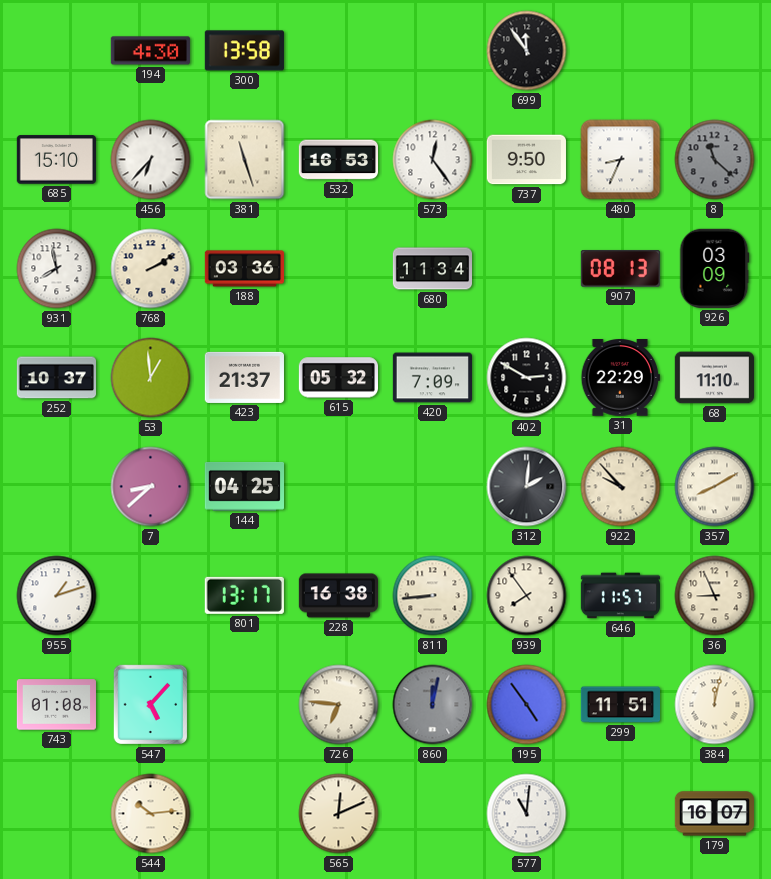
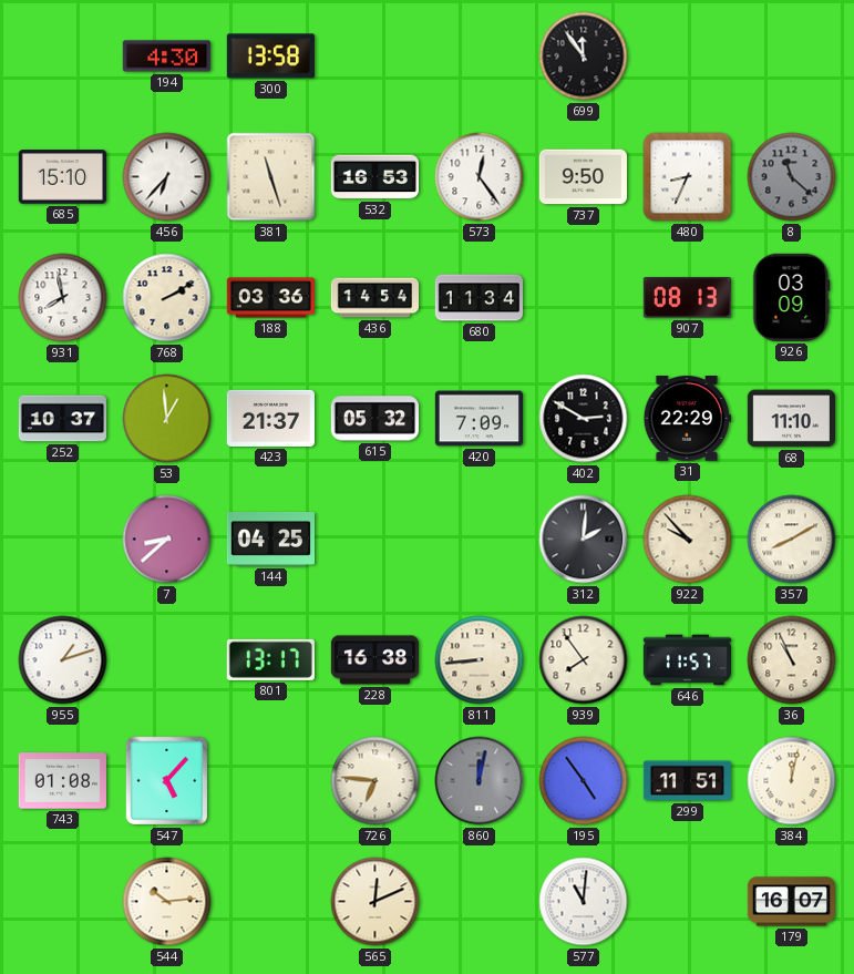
436: none -> 14:54
36: 8:56 -> 10:56
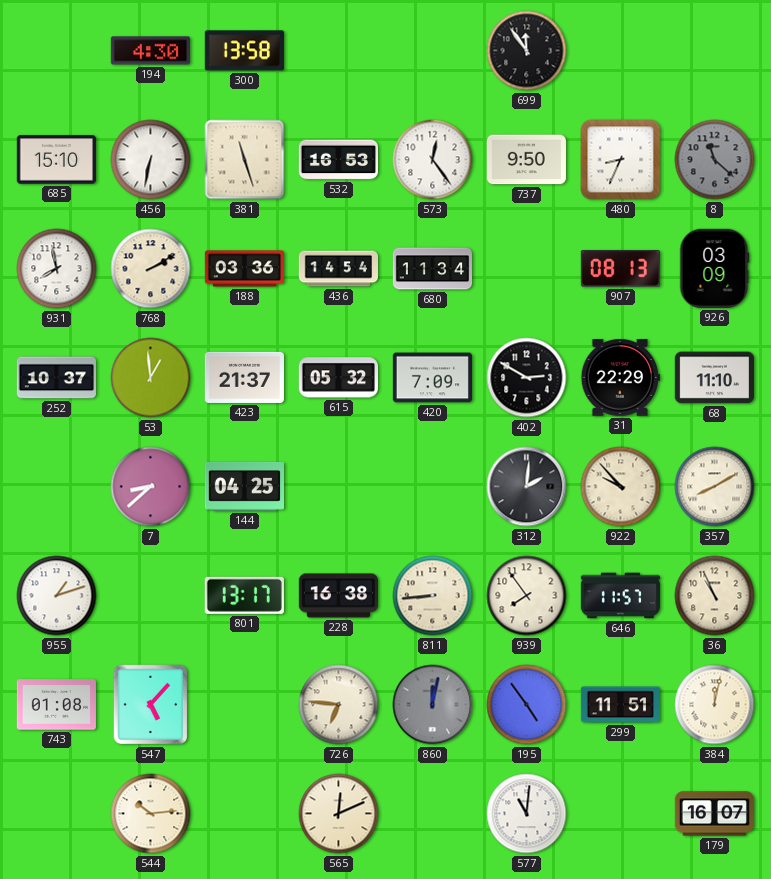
456: 6:37 -> 6:32
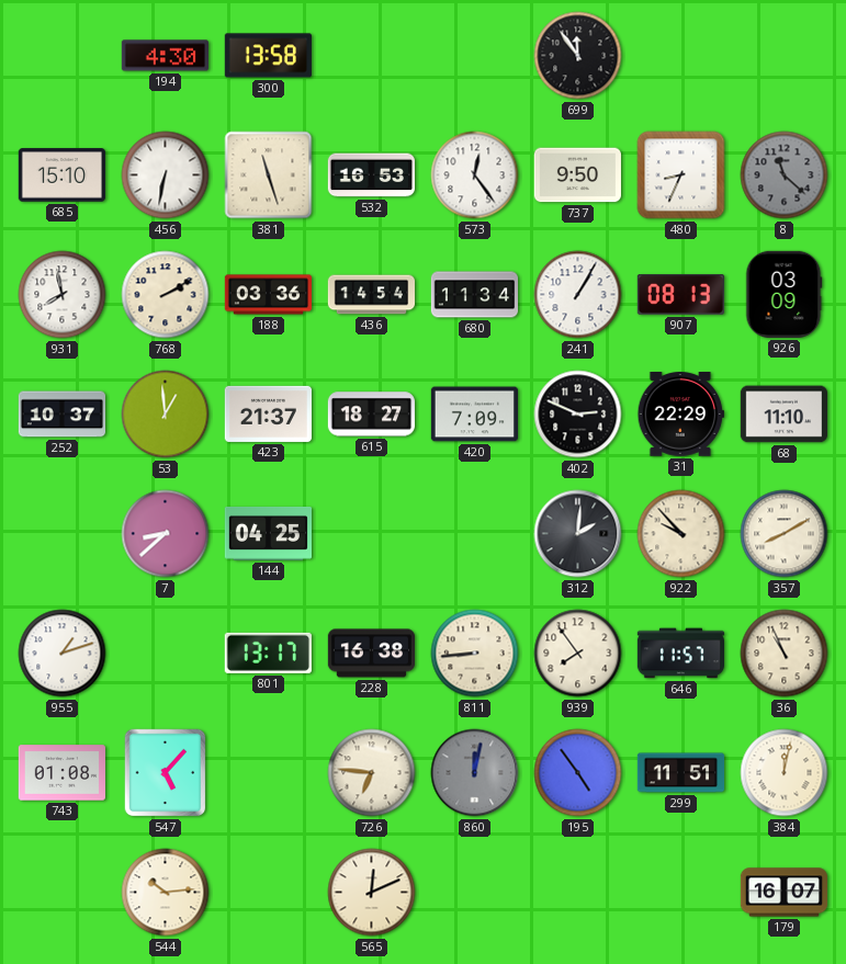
241: none -> 1:05
615: 05:32 -> 18:27
402: 2:50 -> 2:49
577: 11:01 -> none
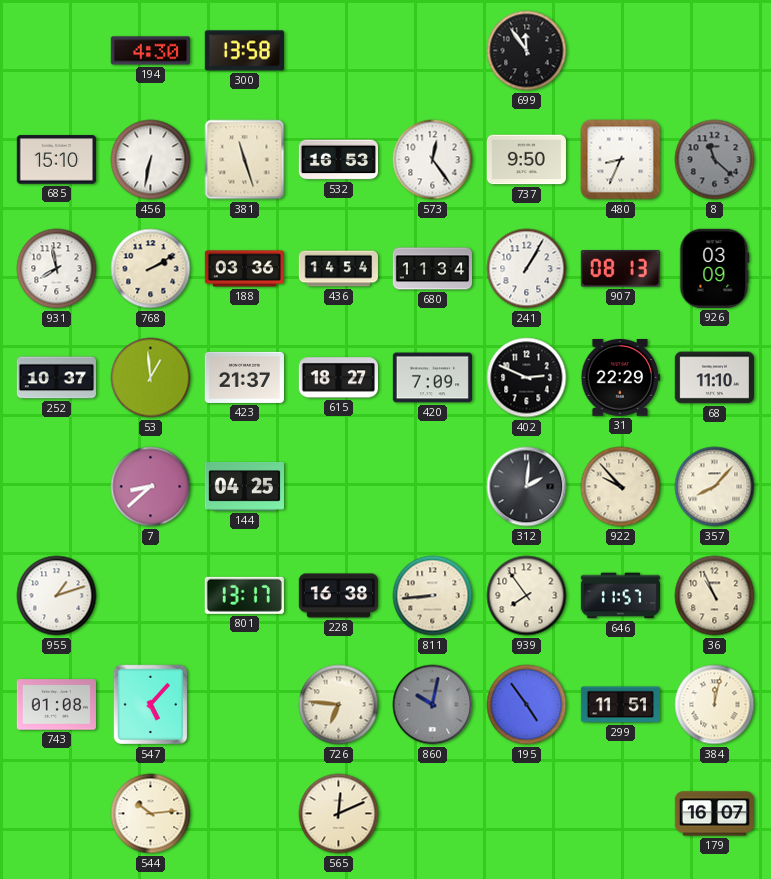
357: 8:10 -> 8:07
860: 12:02 -> 10:02
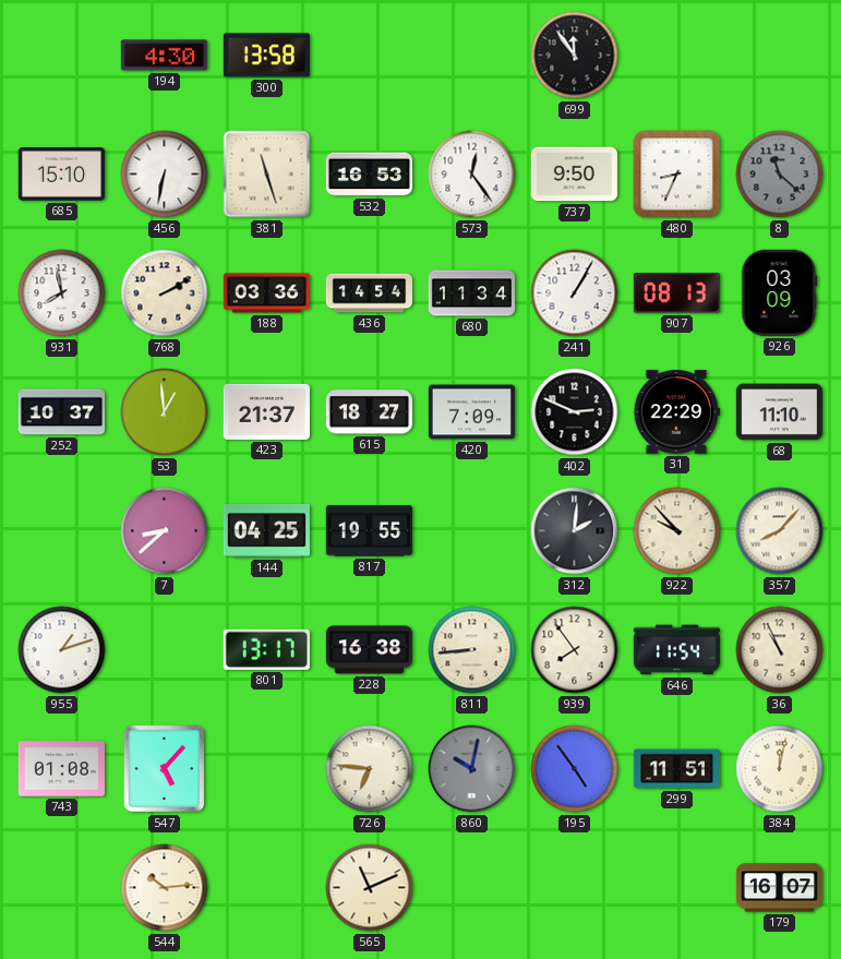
817: none -> 19:55
646: 11:57 -> 11:54
565: 12:11 -> 11:11
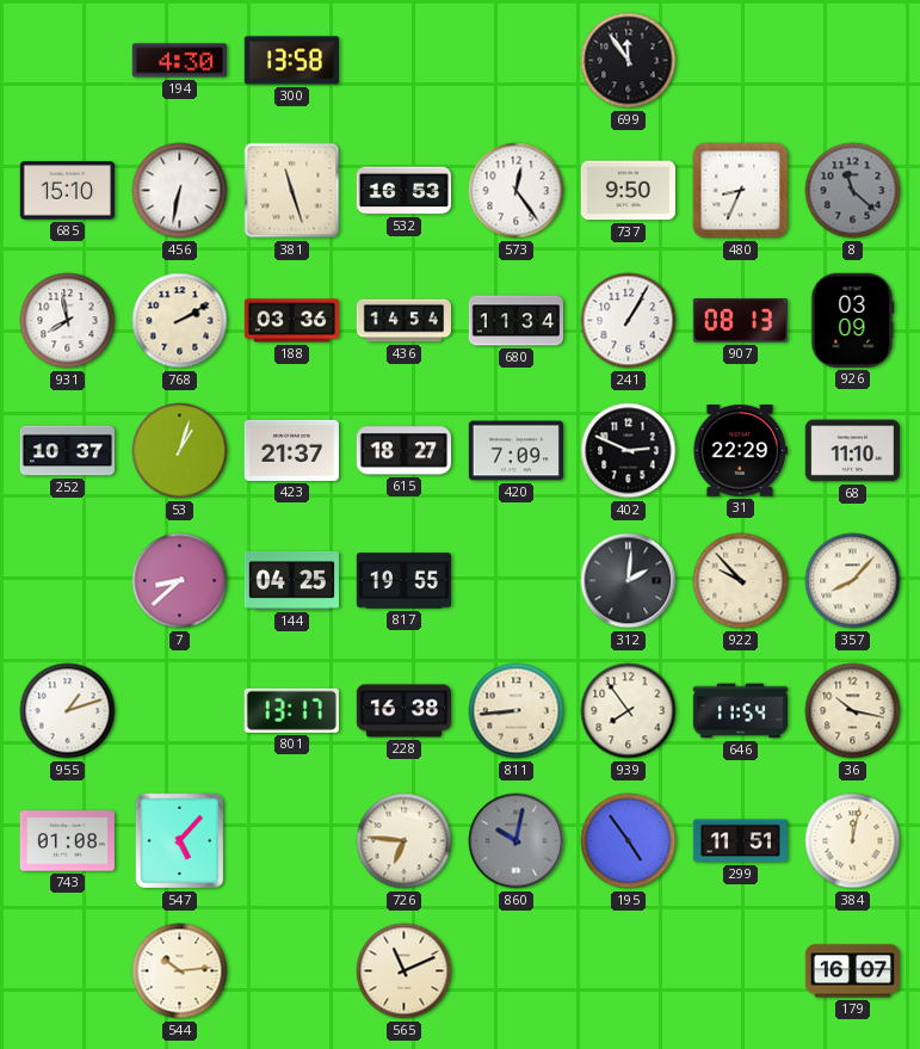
53: 12:59 -> 1:03
36: 10:56 -> 10:17
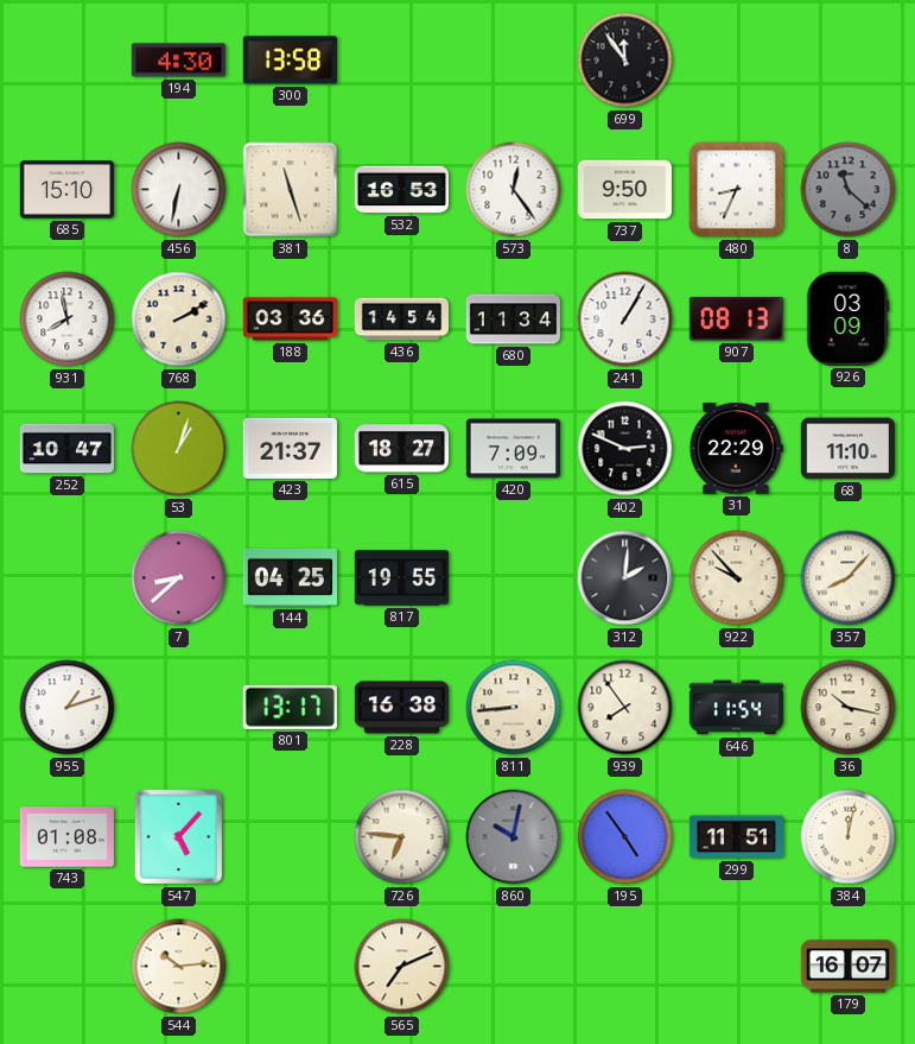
252: 10:37 -> 10:47
565: 11:11 -> 7:11
